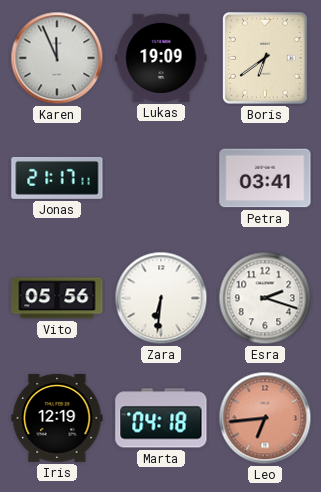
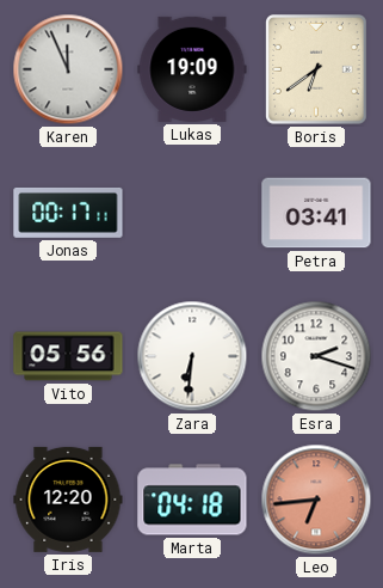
Jonas: 21:17 -> 00:17
Iris: 12:19 -> 12:20
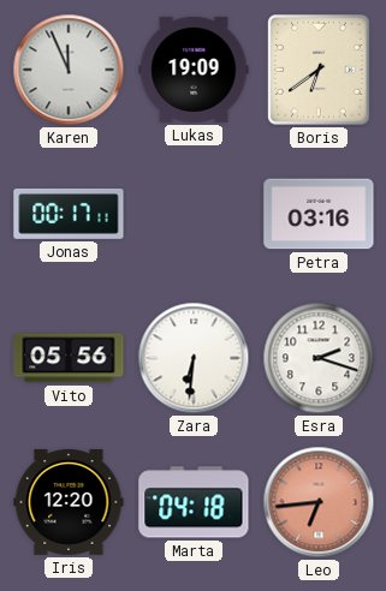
Petra: 03:41 -> 03:16
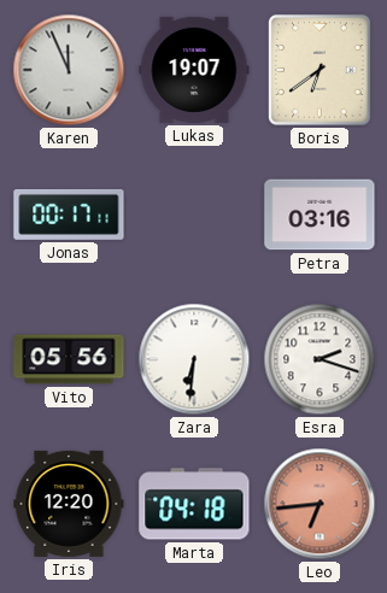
Lukas: 19:09 -> 19:07
